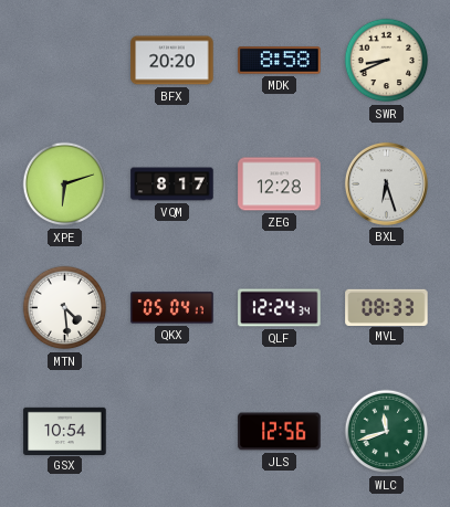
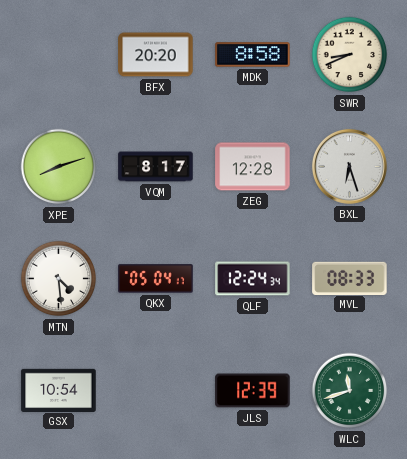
XPE: 6:12 -> 8:12
JLS: 12:56 -> 12:39
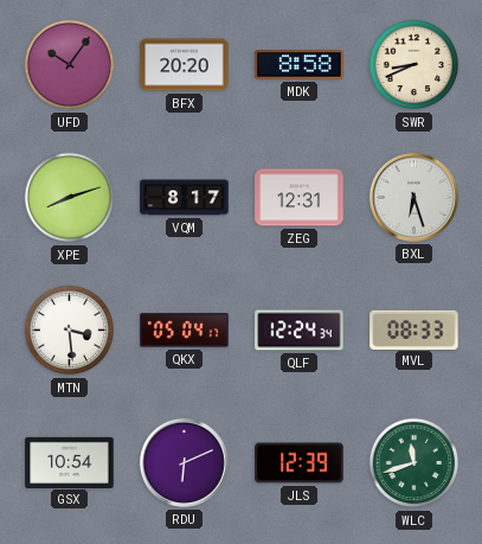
UFD: none -> 10:06
ZEG: 12:28 -> 12:31
MTN: 4:29 -> 3:29
RDU: none -> 6:11
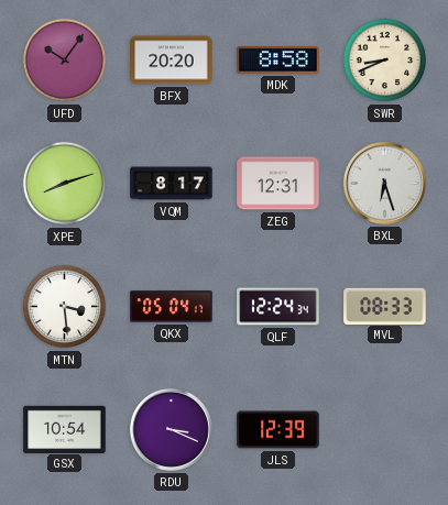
RDU: 6:11 -> 3:19
WLC: 11:42 -> none
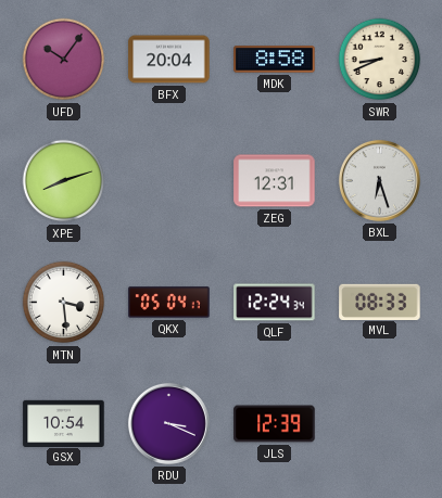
BFX: 20:20 -> 20:04
VQM: 8:17 -> none
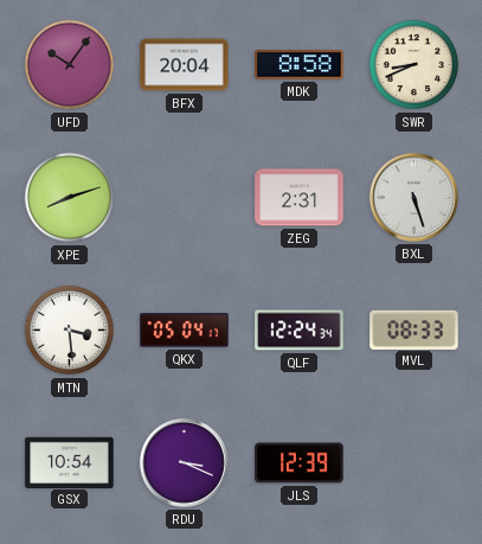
ZEG: 12:31 -> 2:31
BXL: 6:27 -> 5:27
